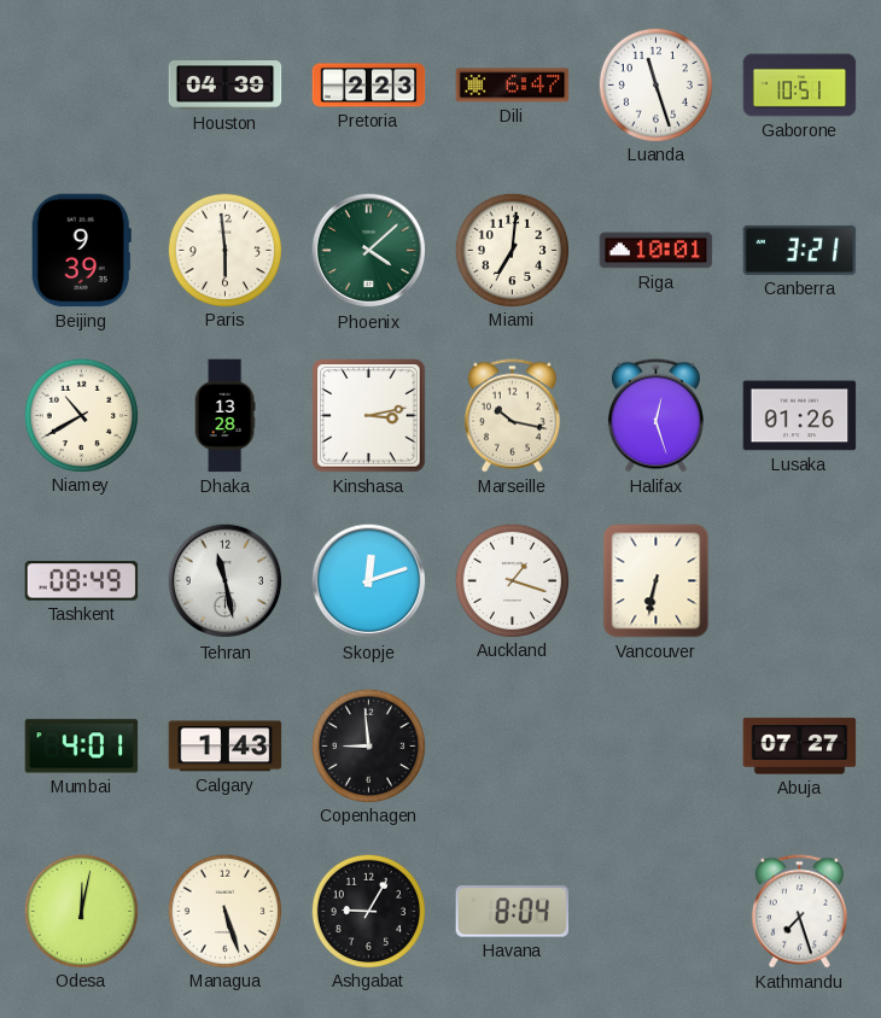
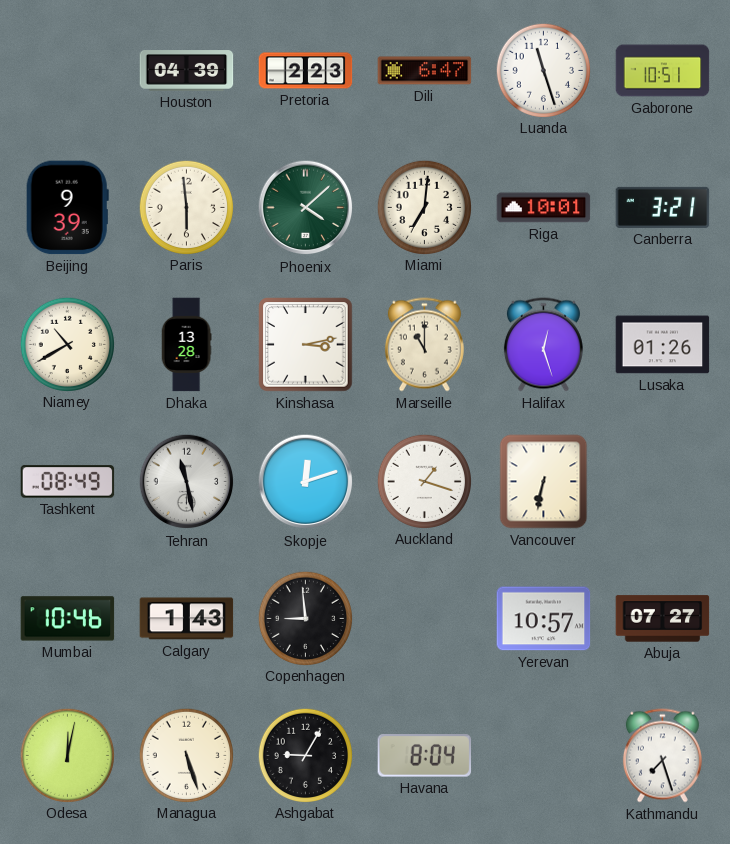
Marseille: 10:17 -> 11:00
Mumbai: 4:01 -> 10:46
Yerevan: none -> 10:57
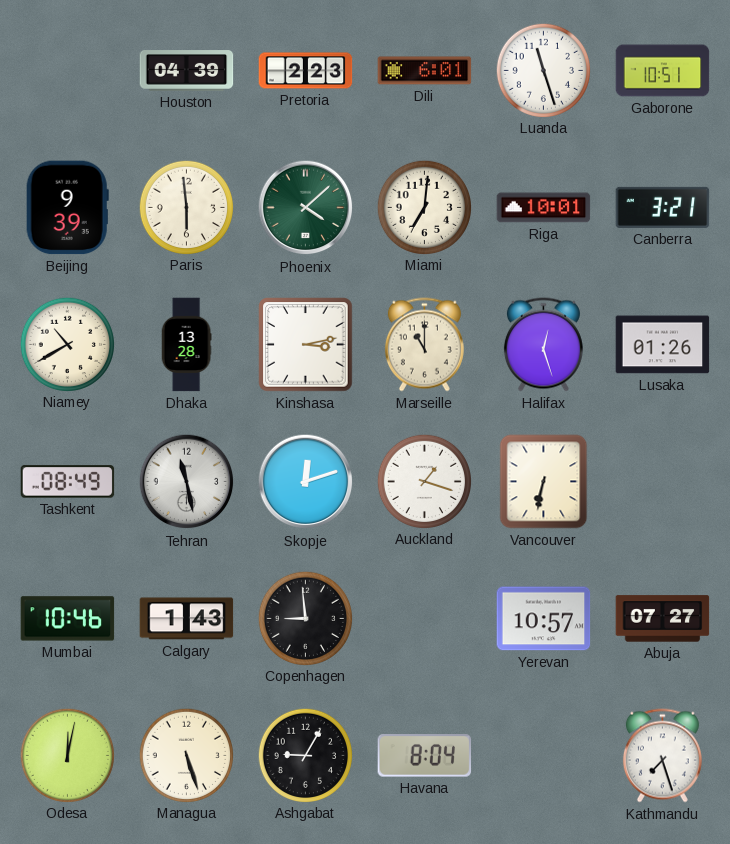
Dili: 6:47 -> 6:01
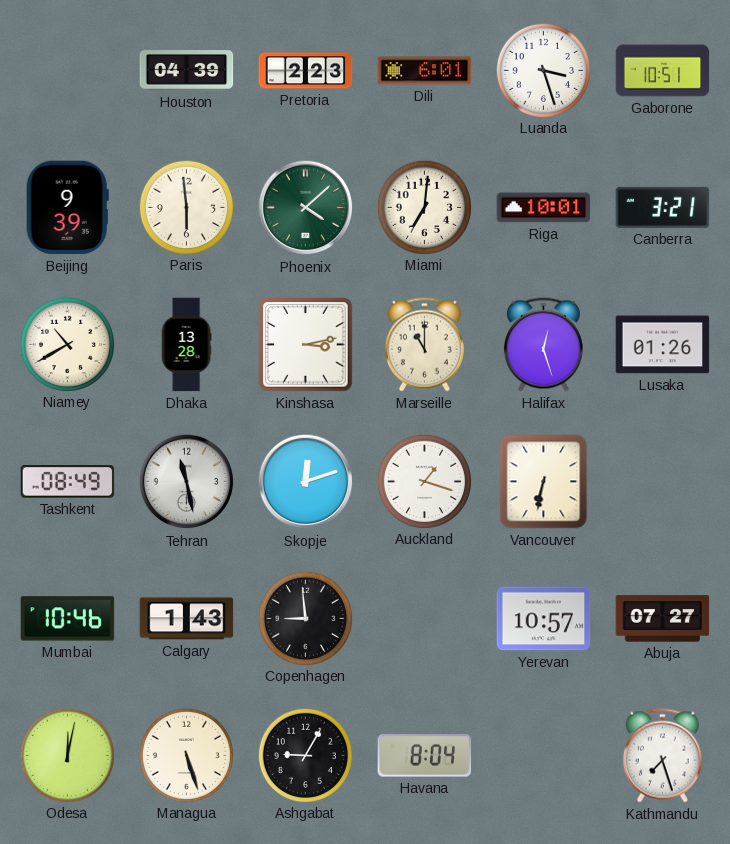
Luanda: 11:27 -> 3:27
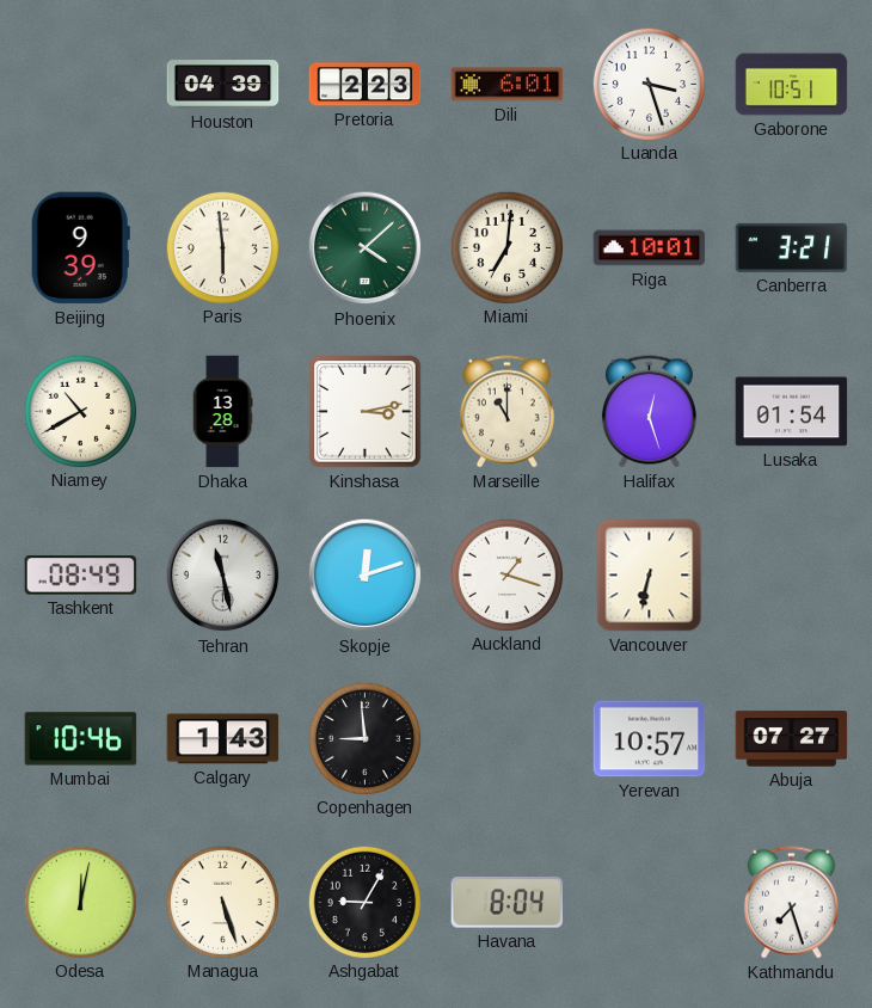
Lusaka: 01:26 -> 01:54
